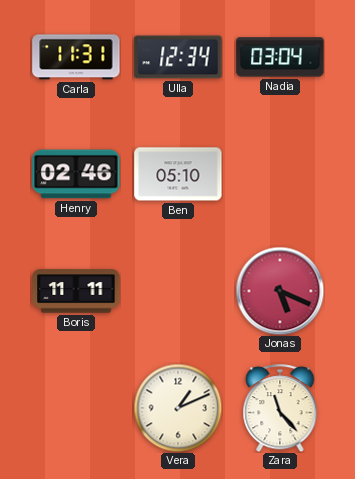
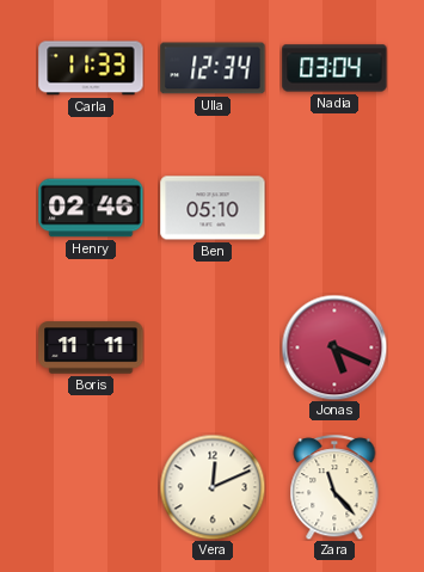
Carla: 11:31 -> 11:33
Vera: 1:11 -> 12:11
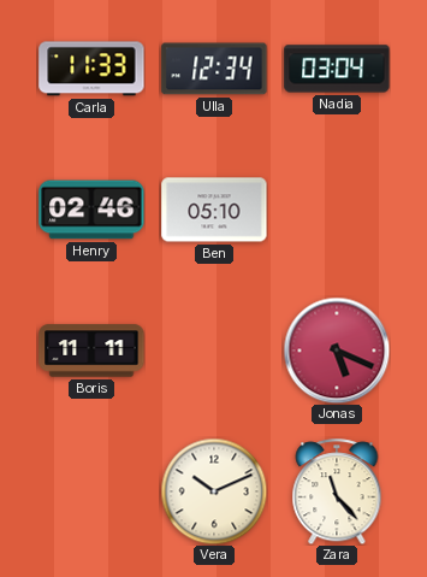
Vera: 12:11 -> 10:11
